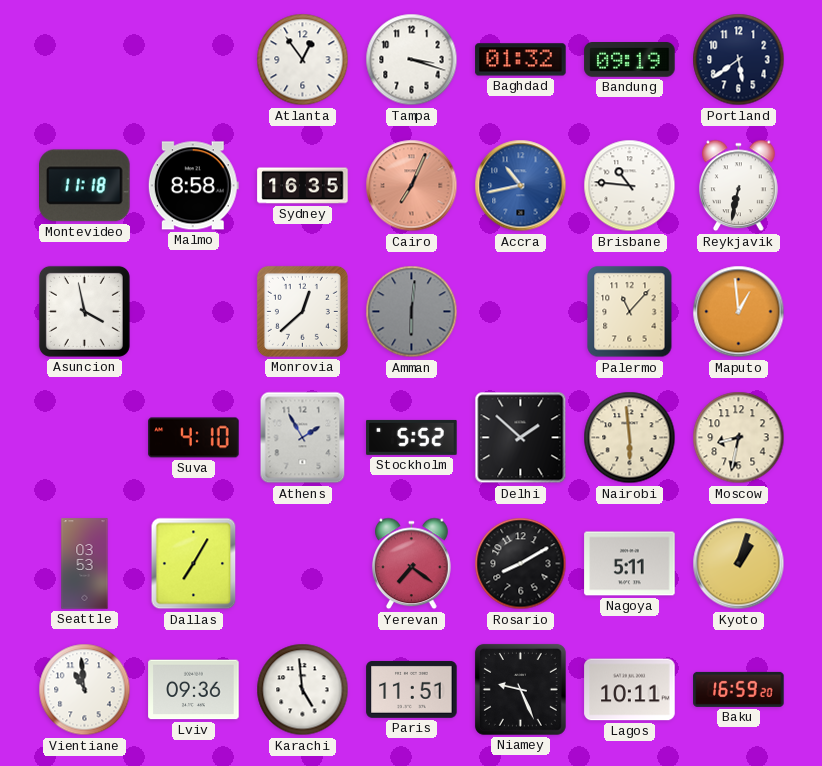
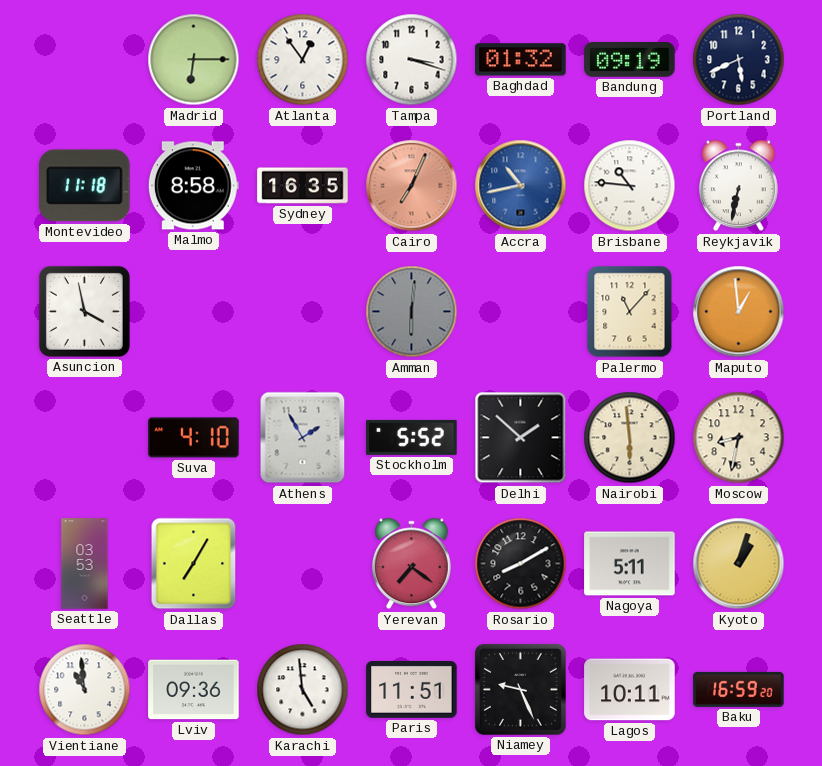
Madrid: none -> 6:15
Portland: 5:39 -> 5:41
Monrovia: 12:38 -> none
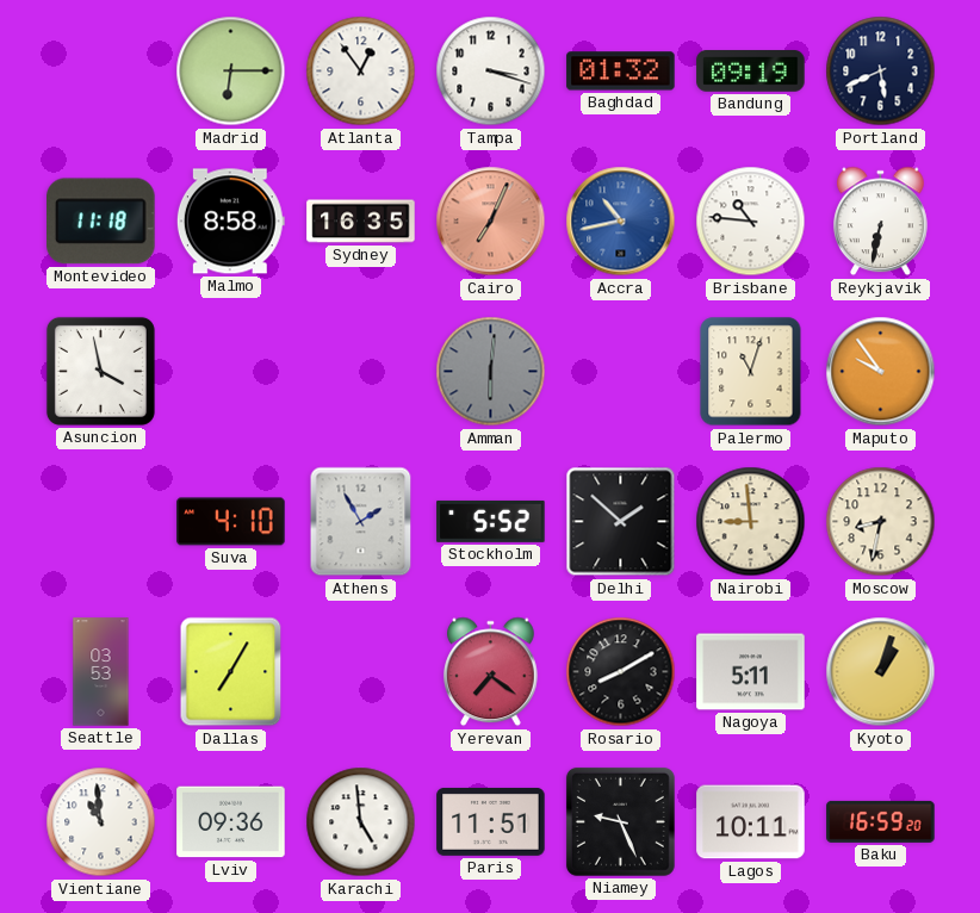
Palermo: 11:07 -> 11:03
Maputo: 12:59 -> 9:54
Nairobi: 5:59 -> 8:59
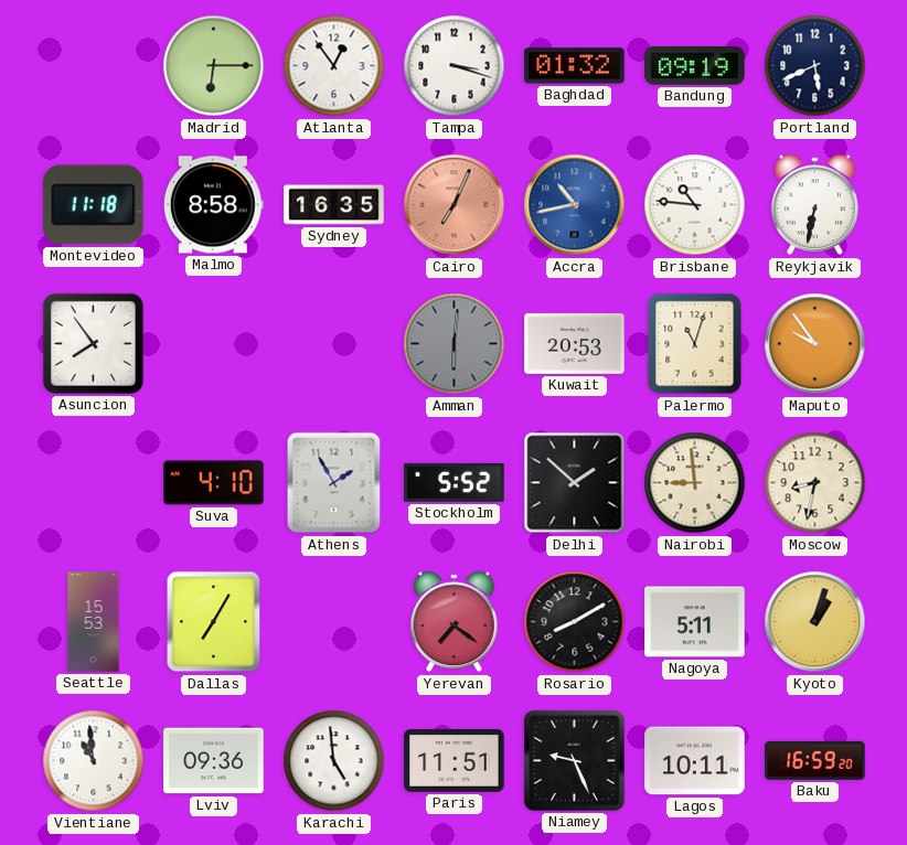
Asuncion: 3:58 -> 7:54
Kuwait: none -> 20:53
Seattle: 03:53 -> 15:53
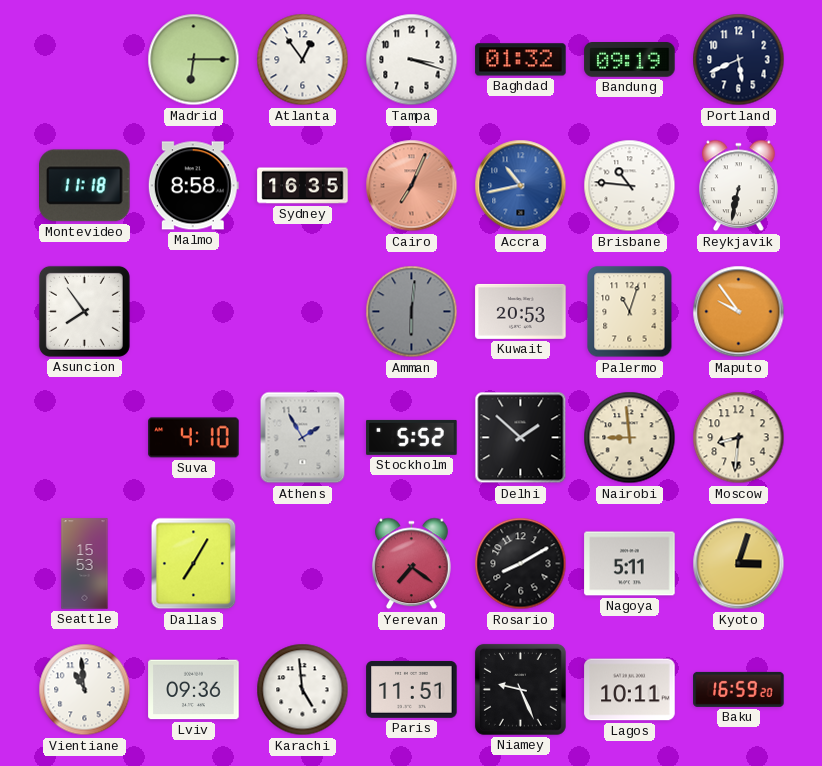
Moscow: 8:32 -> 8:31
Kyoto: 1:03 -> 3:03
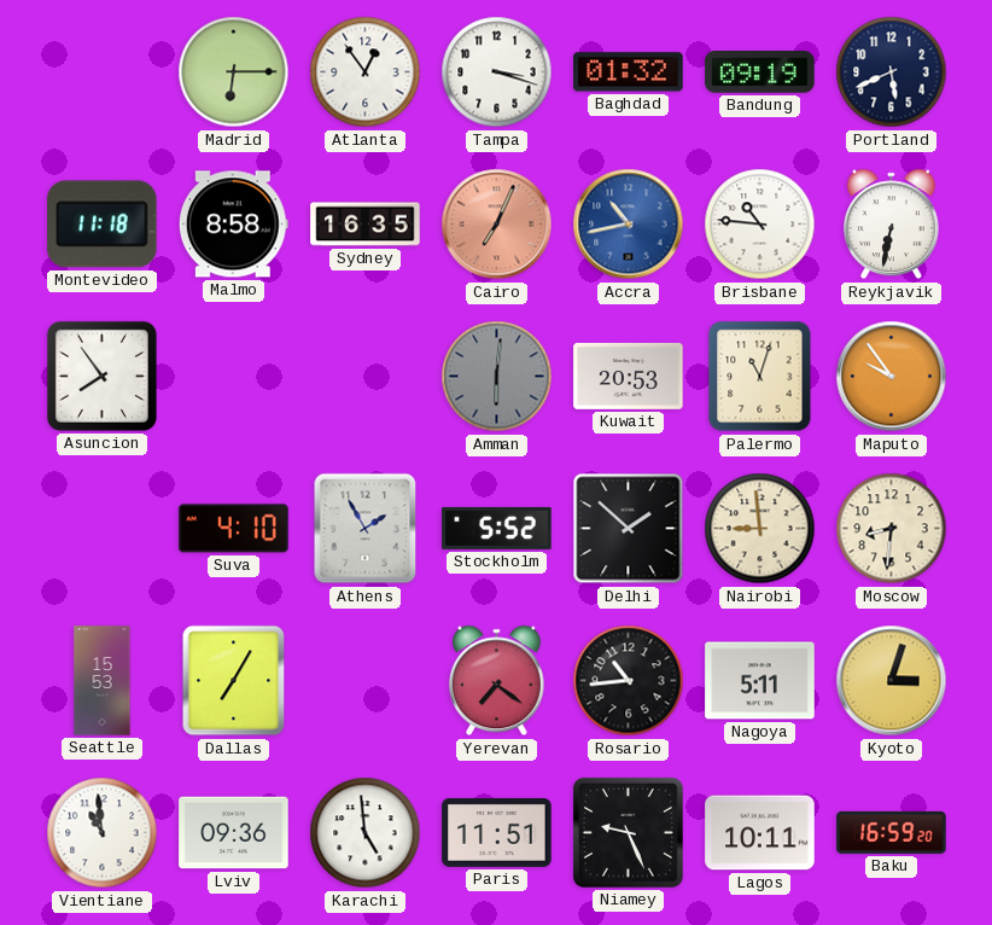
Rosario: 8:10 -> 10:44
